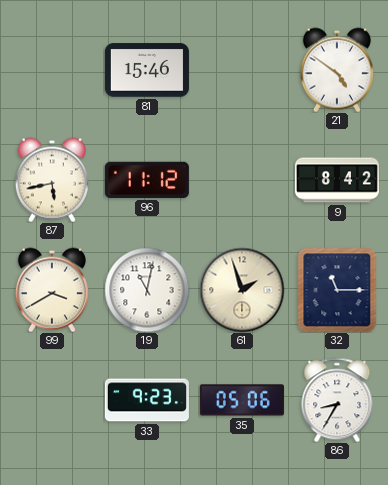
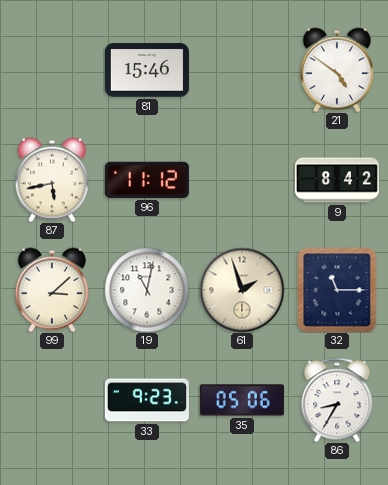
99: 3:40 -> 3:08
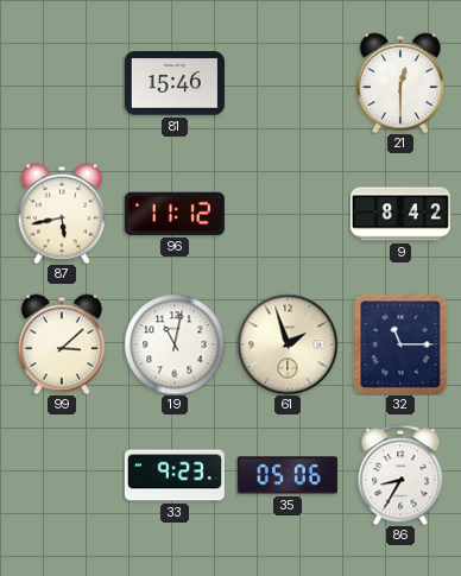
21: 4:51 -> 12:30
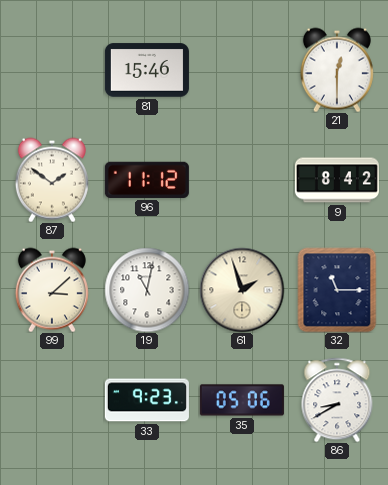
87: 5:43 -> 1:51
86: 8:35 -> 8:40
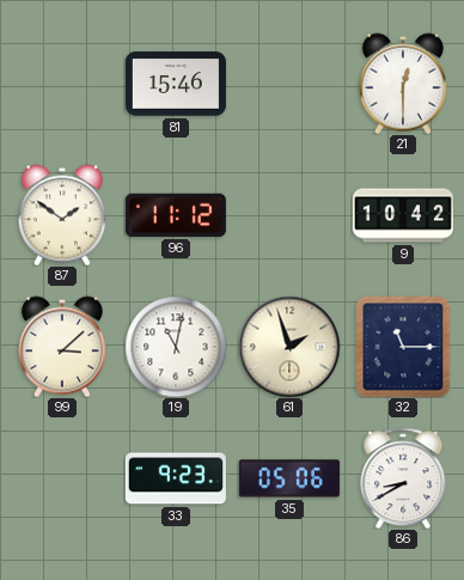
9: 8:42 -> 10:42
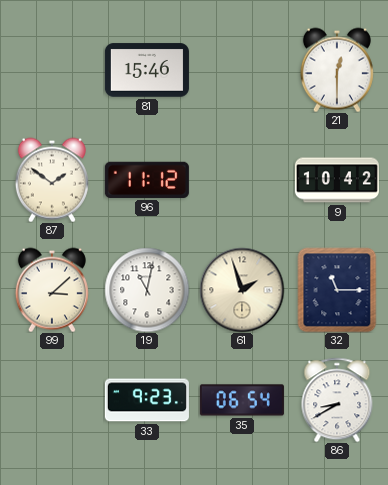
35: 05:06 -> 06:54
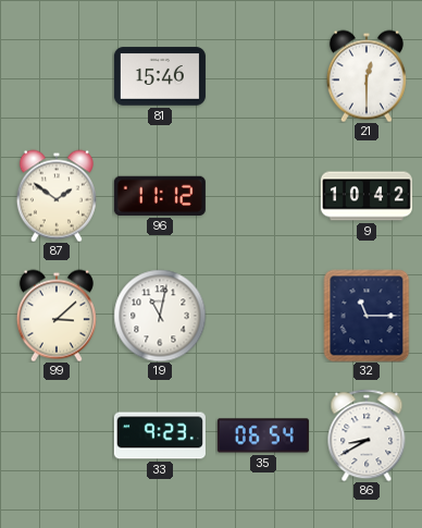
61: 1:57 -> none
